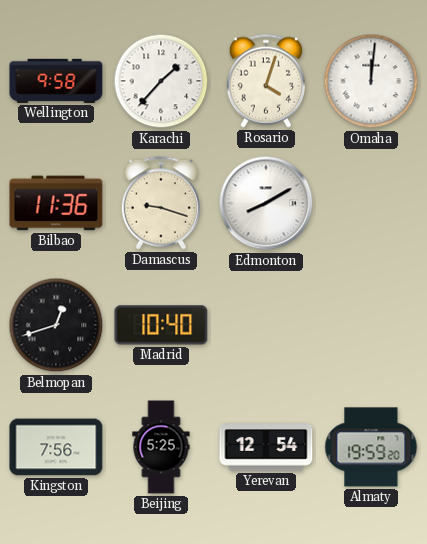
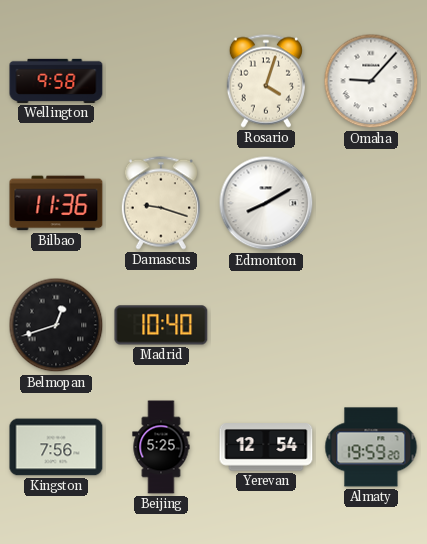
Karachi: 1:37 -> none
Omaha: 12:01 -> 9:07
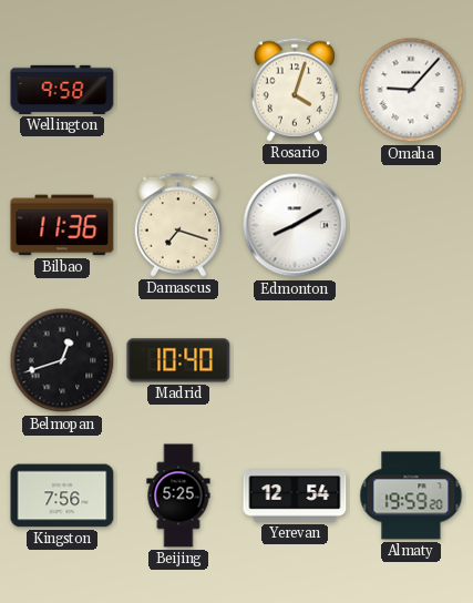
Damascus: 9:18 -> 7:18
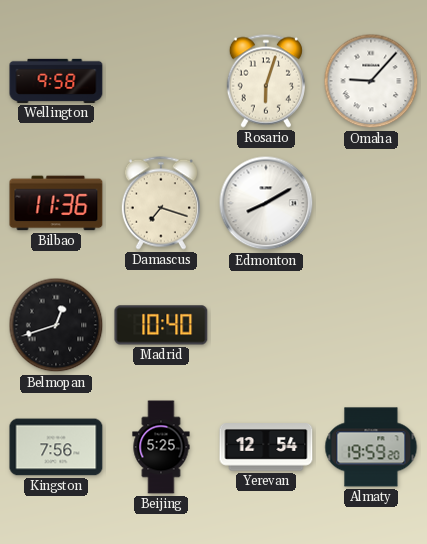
Rosario: 4:03 -> 6:03
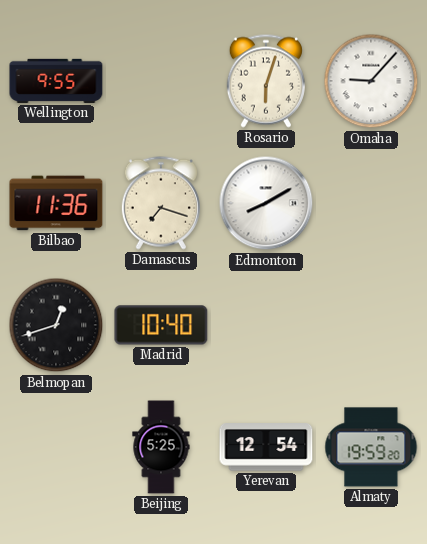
Wellington: 9:58 -> 9:55
Kingston: 7:56 -> none
